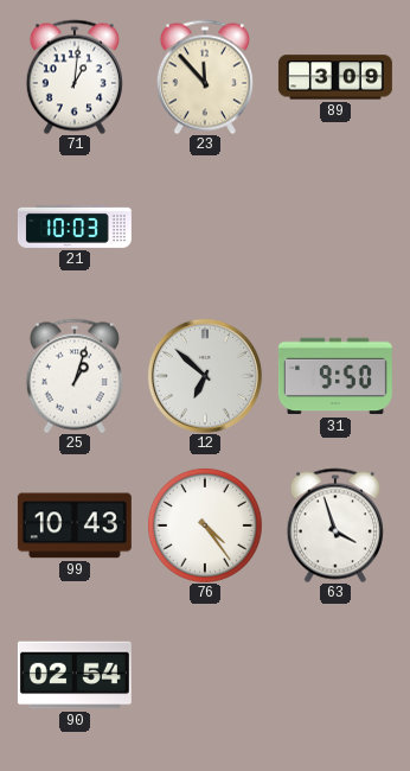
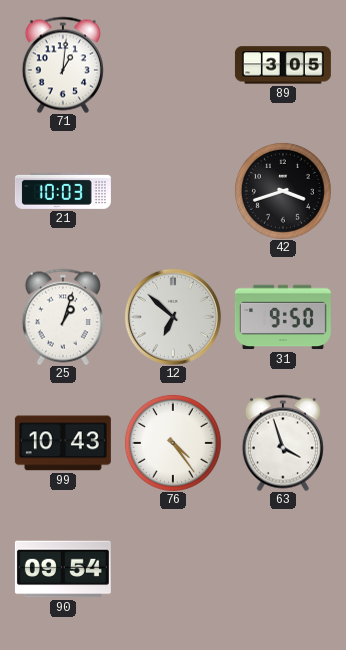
23: 11:53 -> none
89: 3:09 -> 3:05
42: none -> 3:42
90: 02:54 -> 09:54
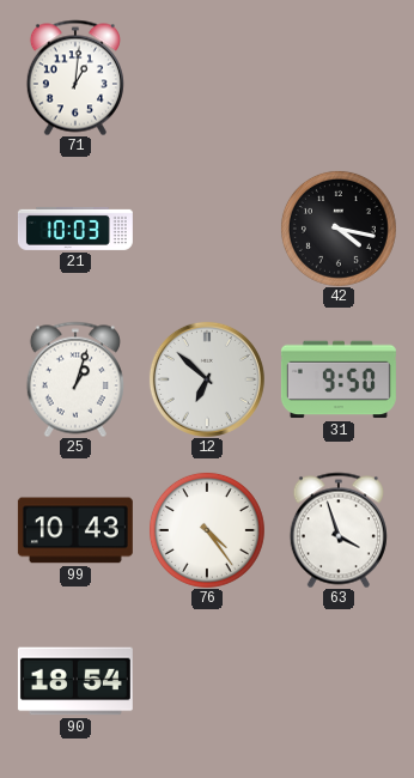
89: 3:05 -> none
42: 3:42 -> 4:17
90: 09:54 -> 18:54
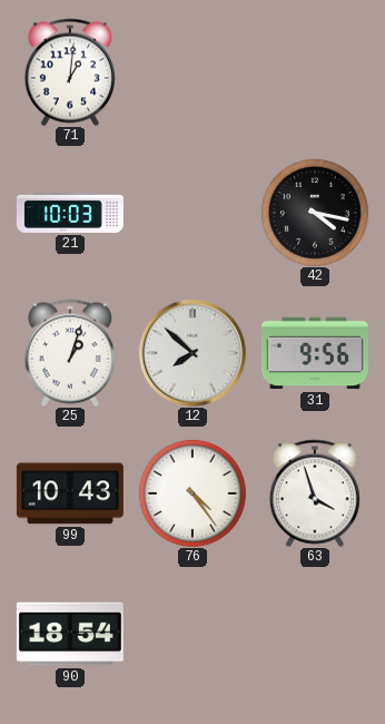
12: 6:52 -> 7:52
31: 9:50 -> 9:56
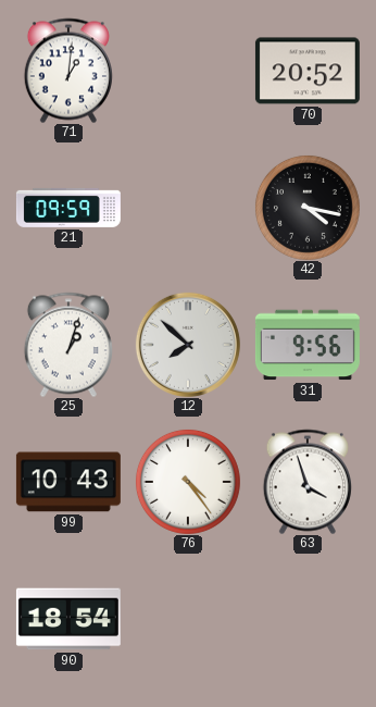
70: none -> 20:52
21: 10:03 -> 09:59
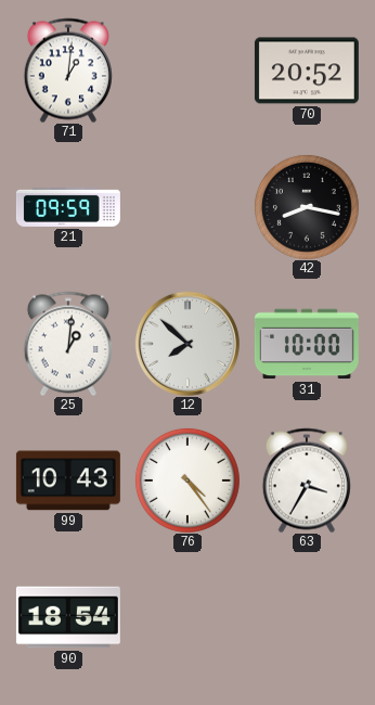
42: 4:17 -> 8:17
25: 1:03 -> 1:01
31: 9:56 -> 10:00
63: 3:57 -> 3:35
